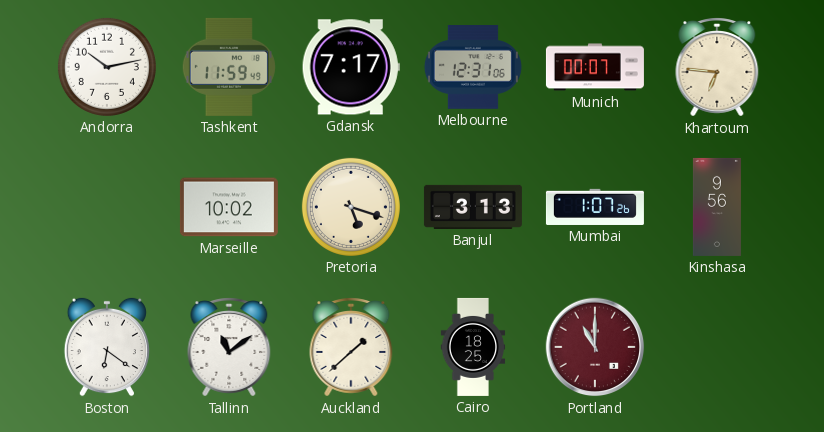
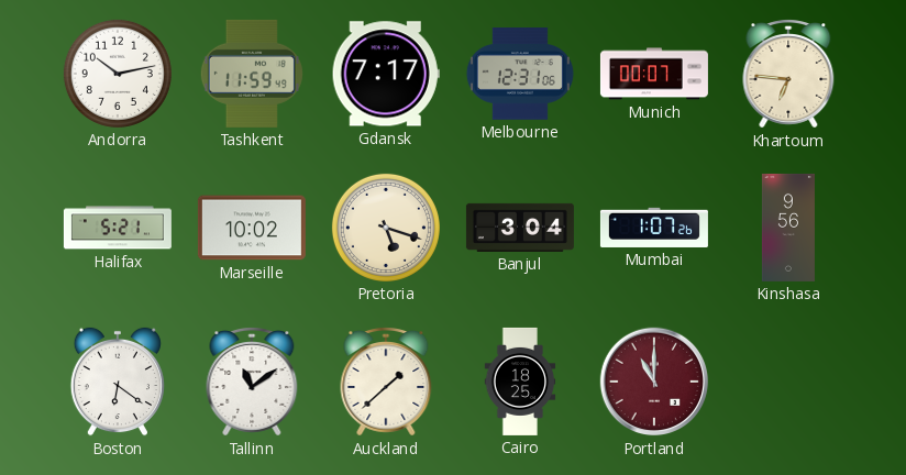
Halifax: none -> 5:21
Banjul: 3:13 -> 3:04
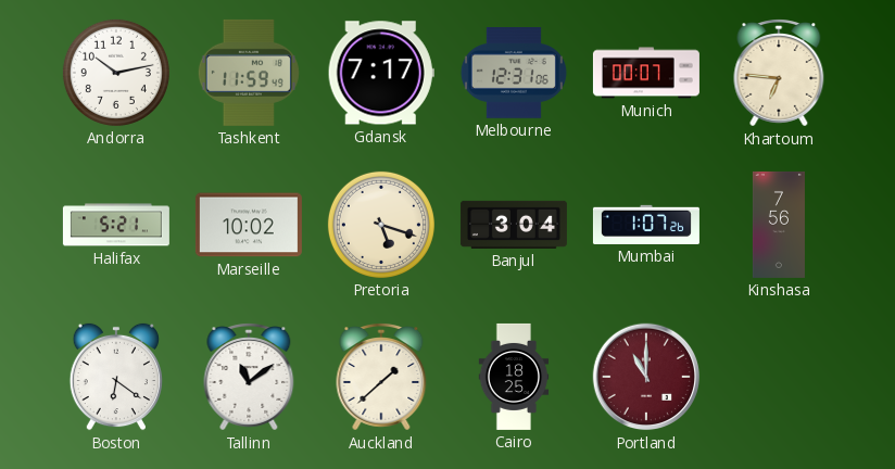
Kinshasa: 9:56 -> 7:56
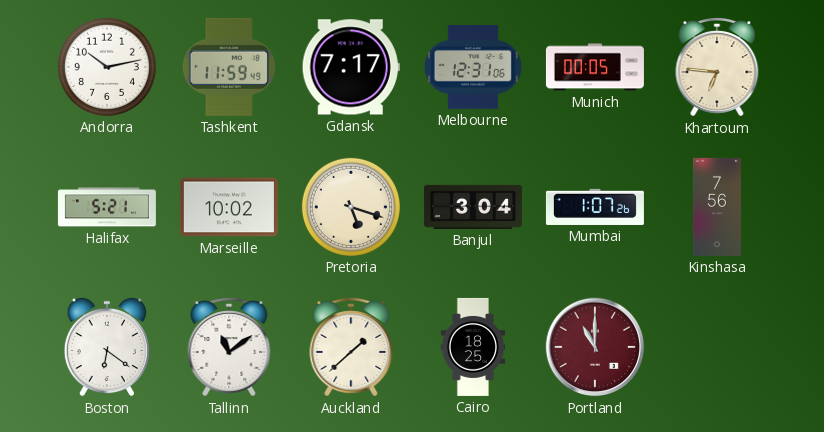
Munich: 00:07 -> 00:05
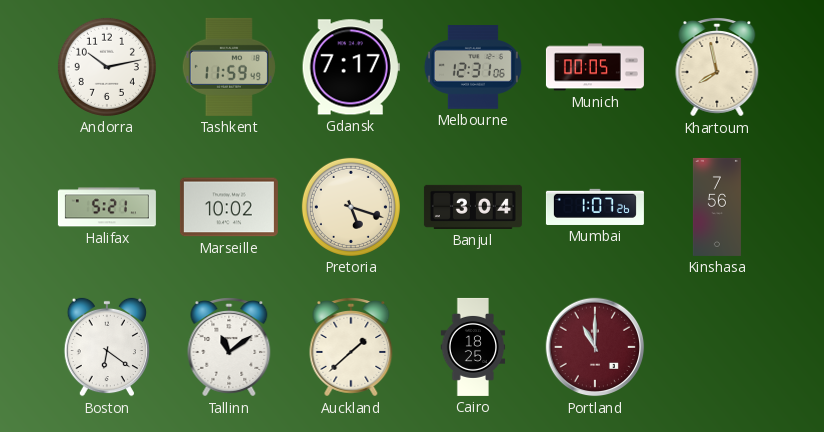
Khartoum: 6:46 -> 7:58
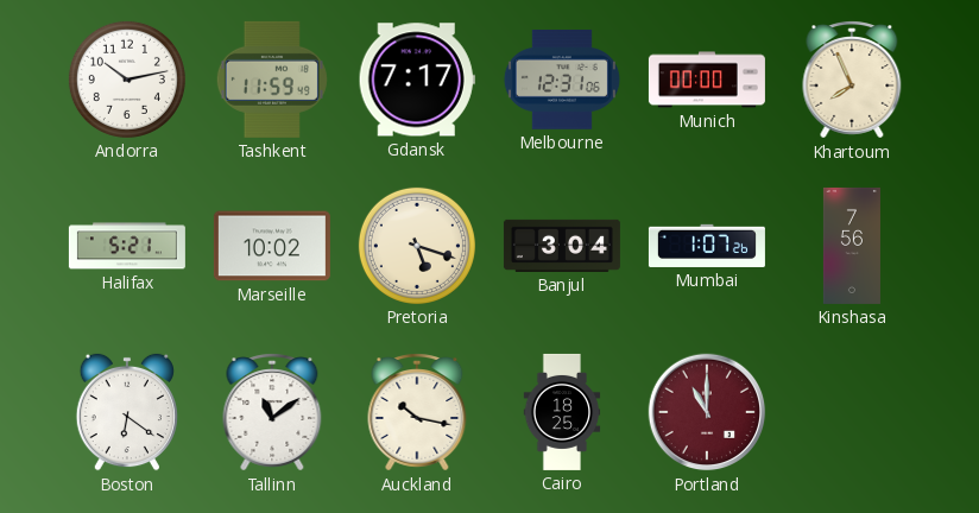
Munich: 00:05 -> 00:00
Khartoum: 7:58 -> 7:56
Auckland: 1:38 -> 10:17
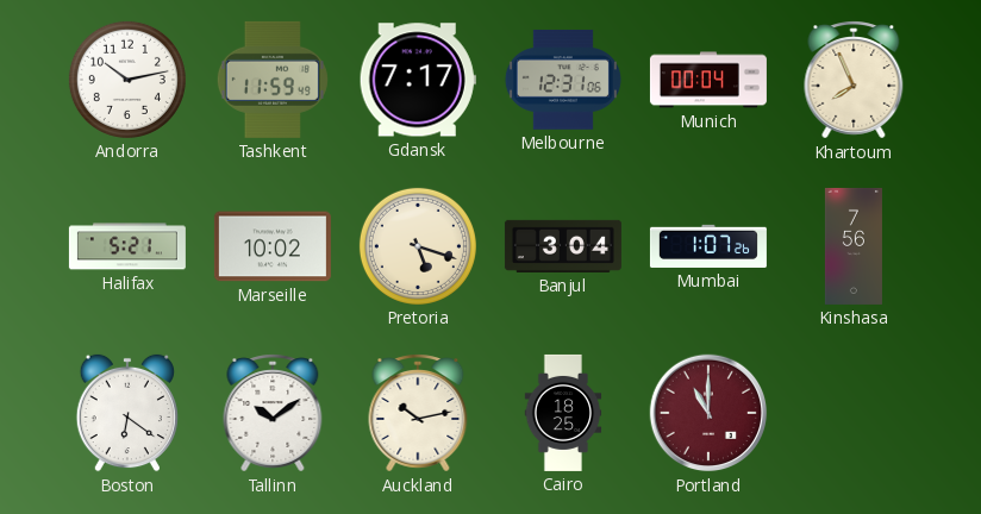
Munich: 00:00 -> 00:04
Tallinn: 11:09 -> 10:09
Auckland: 10:17 -> 10:13
